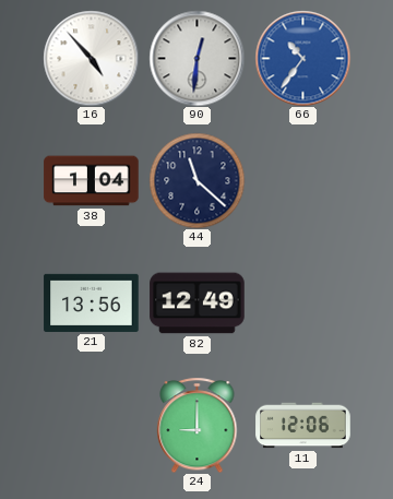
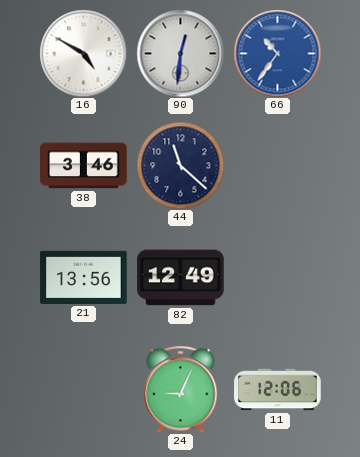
16: 4:53 -> 4:50
38: 1:04 -> 3:46
24: 9:00 -> 9:04
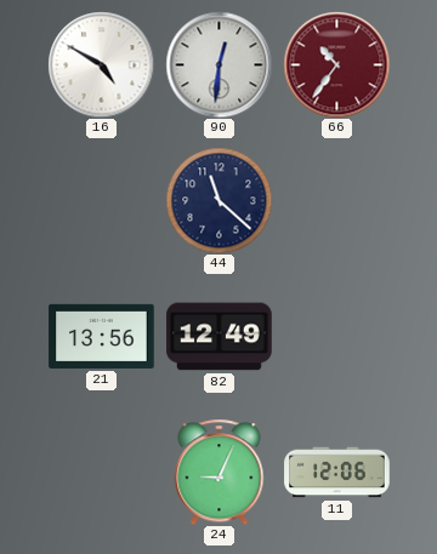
66 dial: blue -> burgundy
38: 3:46 -> none
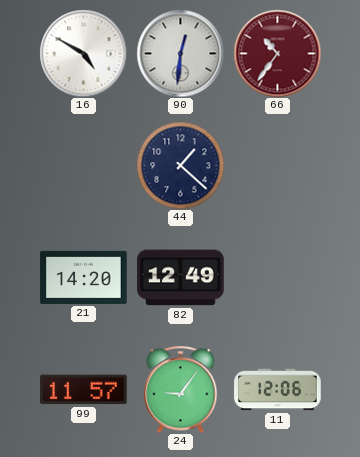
44: 11:22 -> 1:22
21: 13:56 -> 14:20
99: none -> 11:57
24: 9:04 -> 9:06
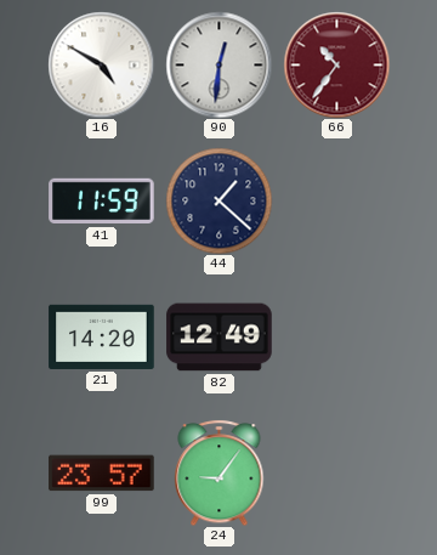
41: none -> 11:59
99: 11:57 -> 23:57
11: 12:06 -> none
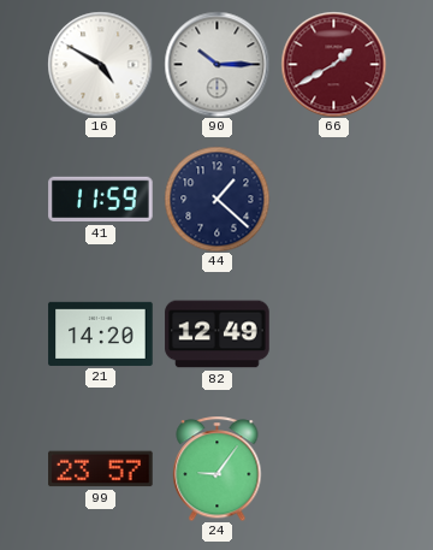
90: 12:31 -> 10:15
66: 10:36 -> 1:40
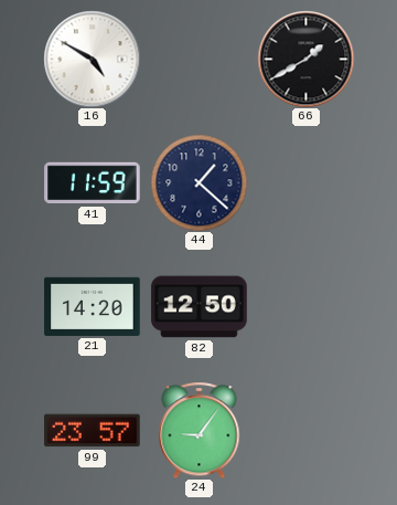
90: 10:15 -> none
66 dial: burgundy -> black
82: 12:49 -> 12:50
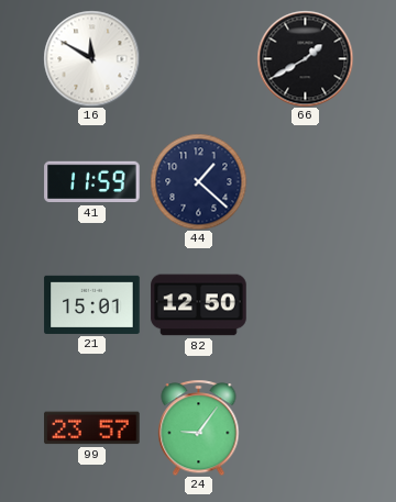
16: 4:50 -> 11:50
21: 14:20 -> 15:01
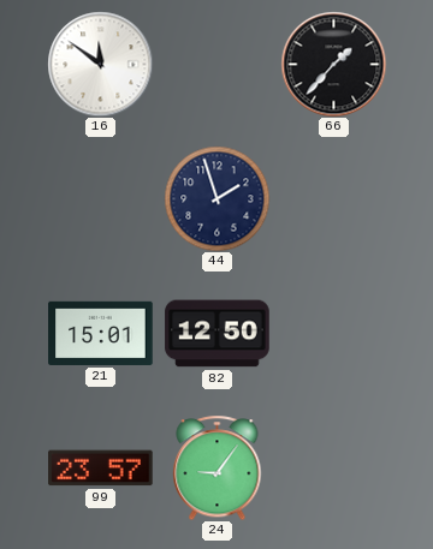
16: 11:50 -> 11:51
66: 1:40 -> 1:37
41: 11:59 -> none
44: 1:22 -> 1:57
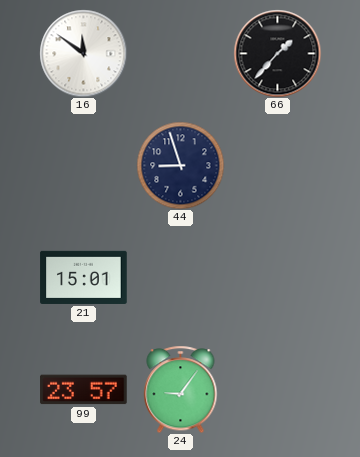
44: 1:57 -> 8:57
82: 12:50 -> none
